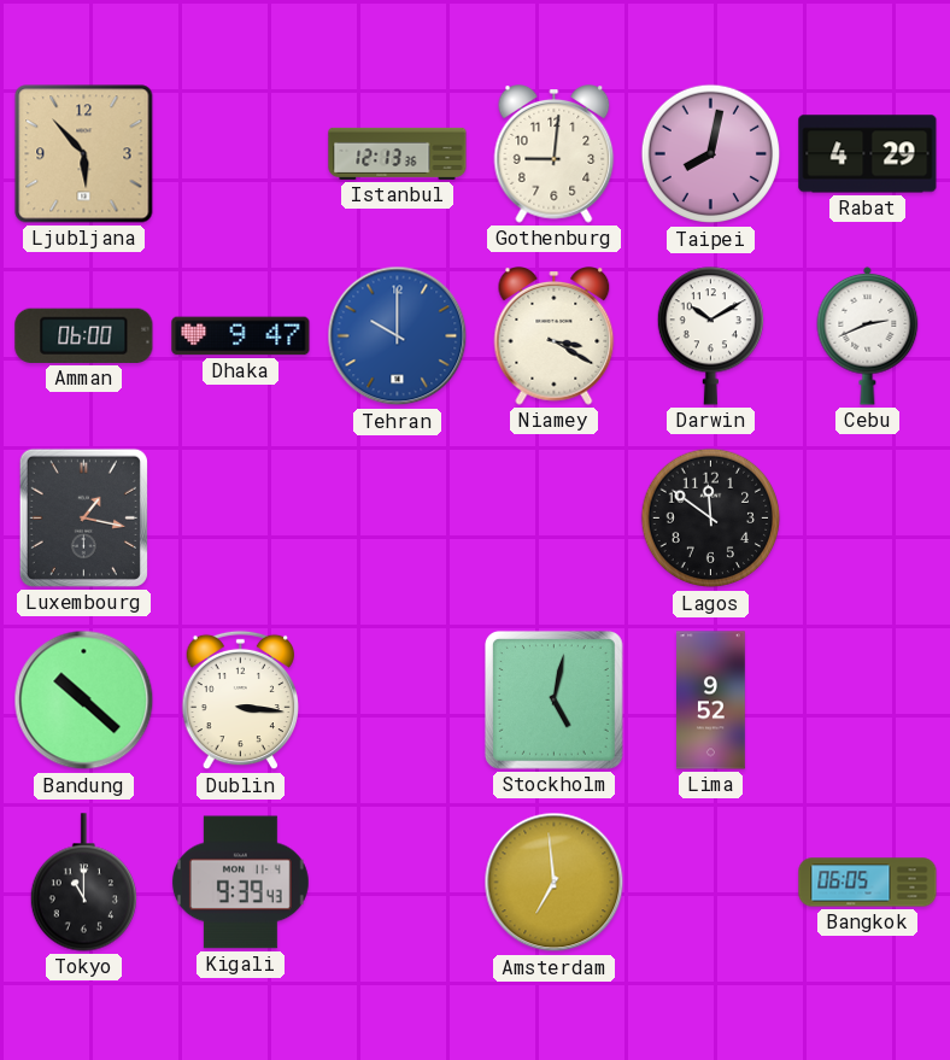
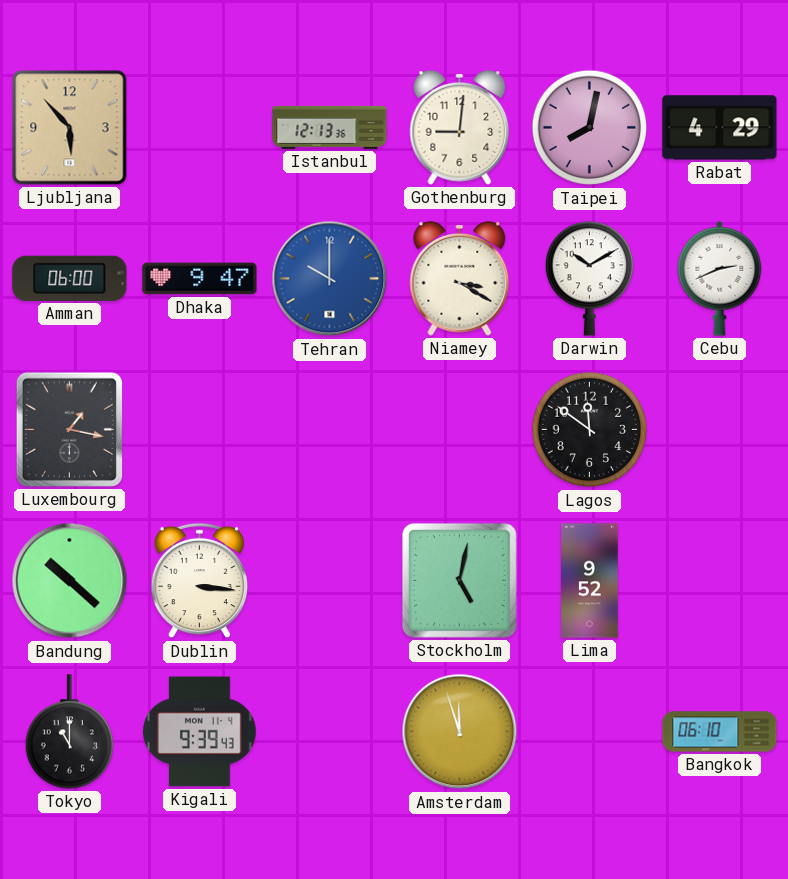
Amsterdam: 6:59 -> 11:57
Bangkok: 06:05 -> 06:10
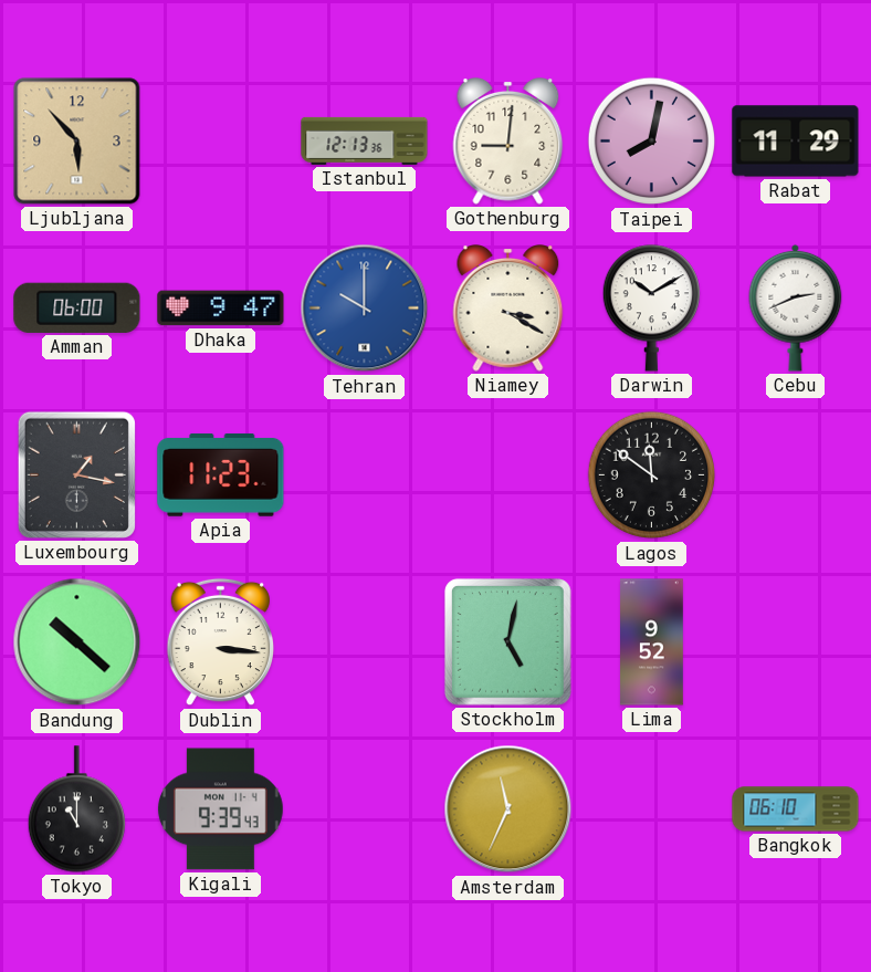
Rabat: 4:29 -> 11:29
Apia: none -> 11:23
Amsterdam: 11:57 -> 11:34
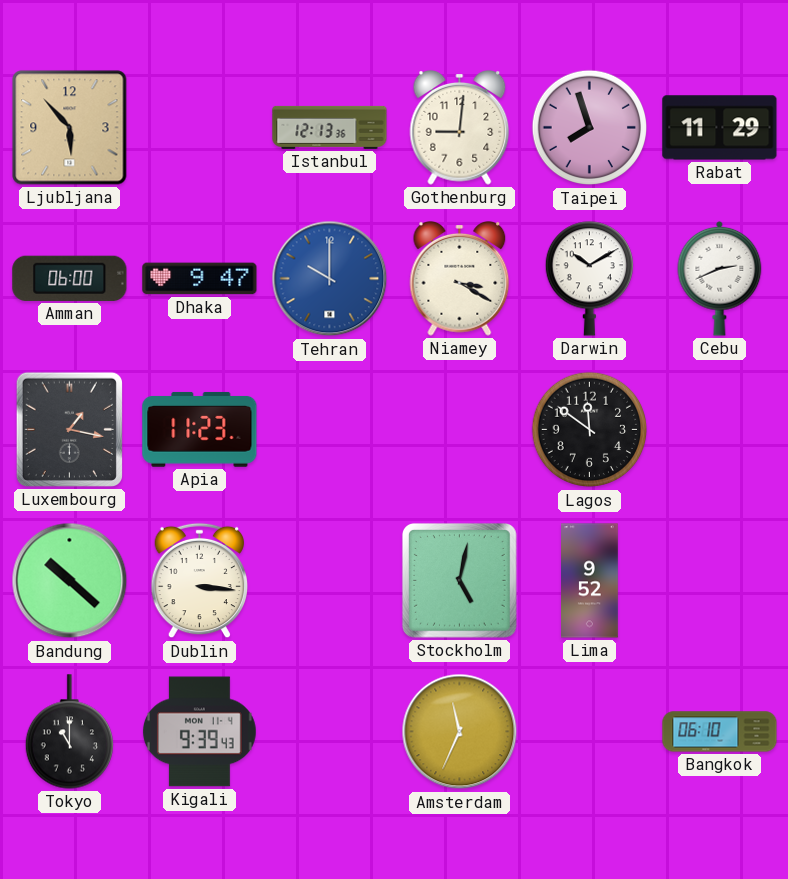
Taipei: 8:02 -> 7:57
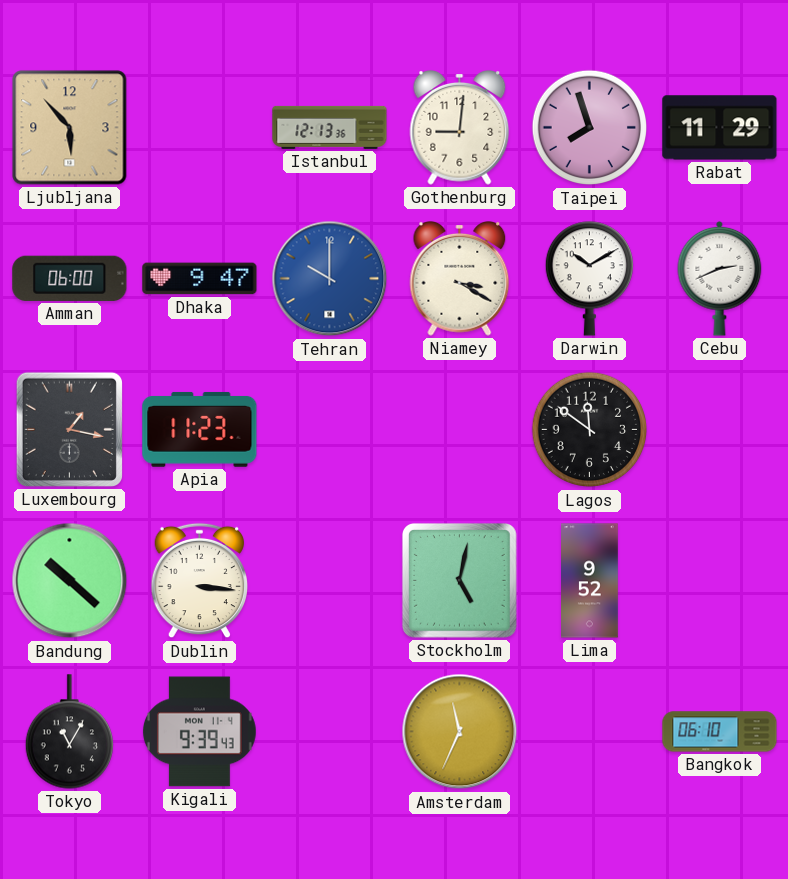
Tokyo: 11:00 -> 11:05
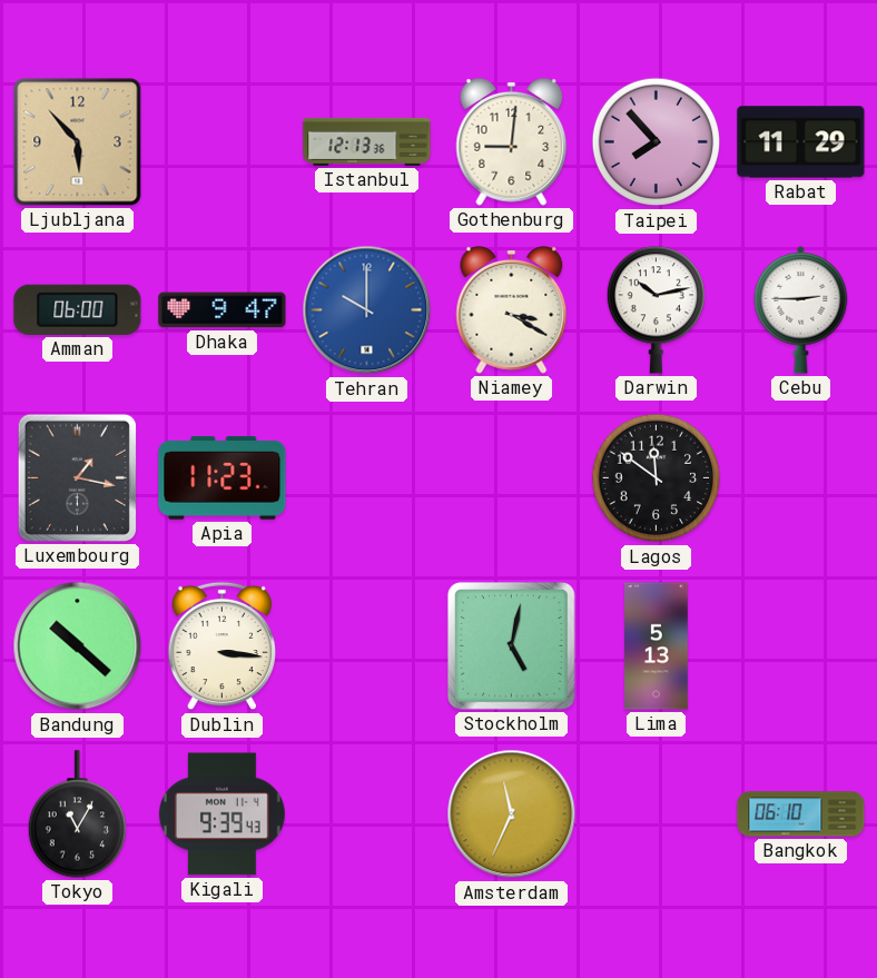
Taipei: 7:57 -> 7:53
Darwin: 10:10 -> 10:13
Cebu: 2:41 -> 2:45
Lima: 9:52 -> 5:13
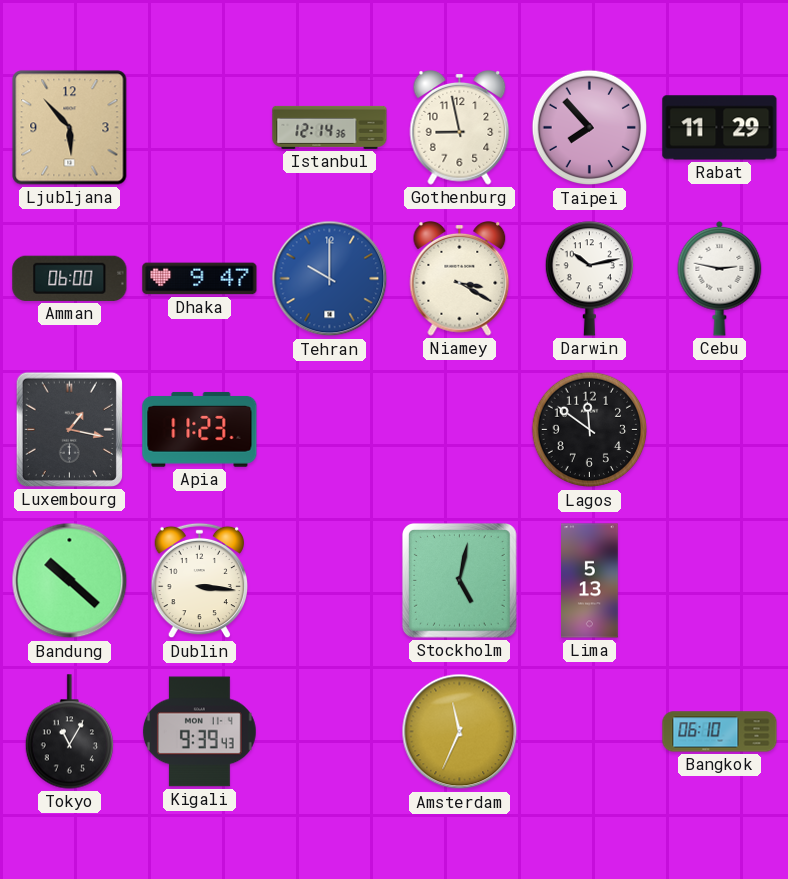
Istanbul: 12:13 -> 12:14
Gothenburg: 9:01 -> 8:58
Cebu: 2:45 -> 2:47
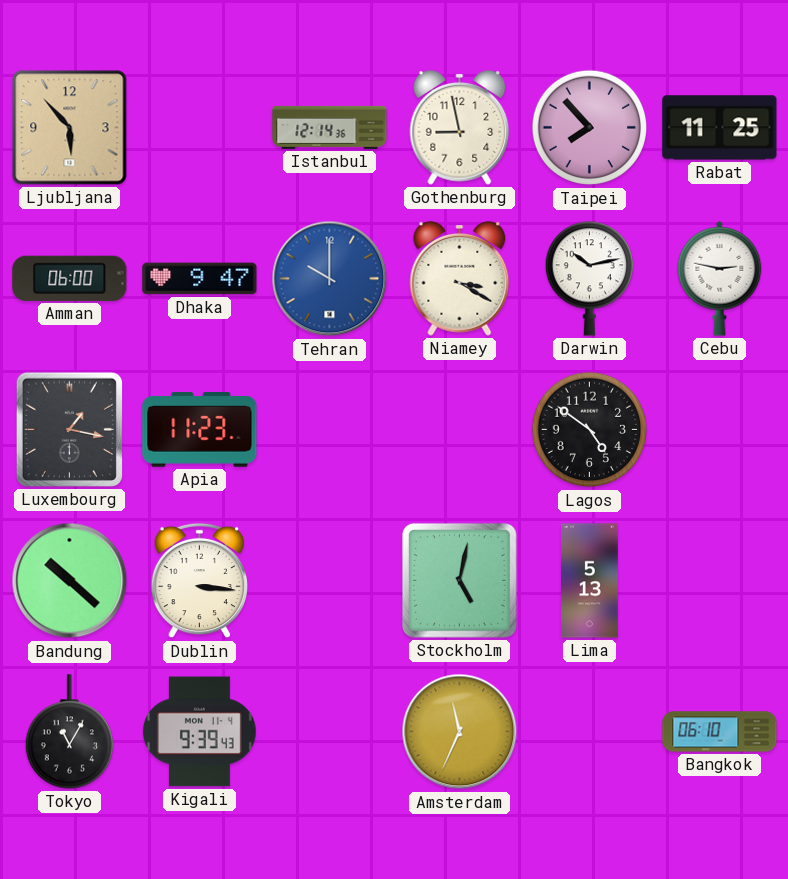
Rabat: 11:29 -> 11:25
Lagos: 11:51 -> 4:51
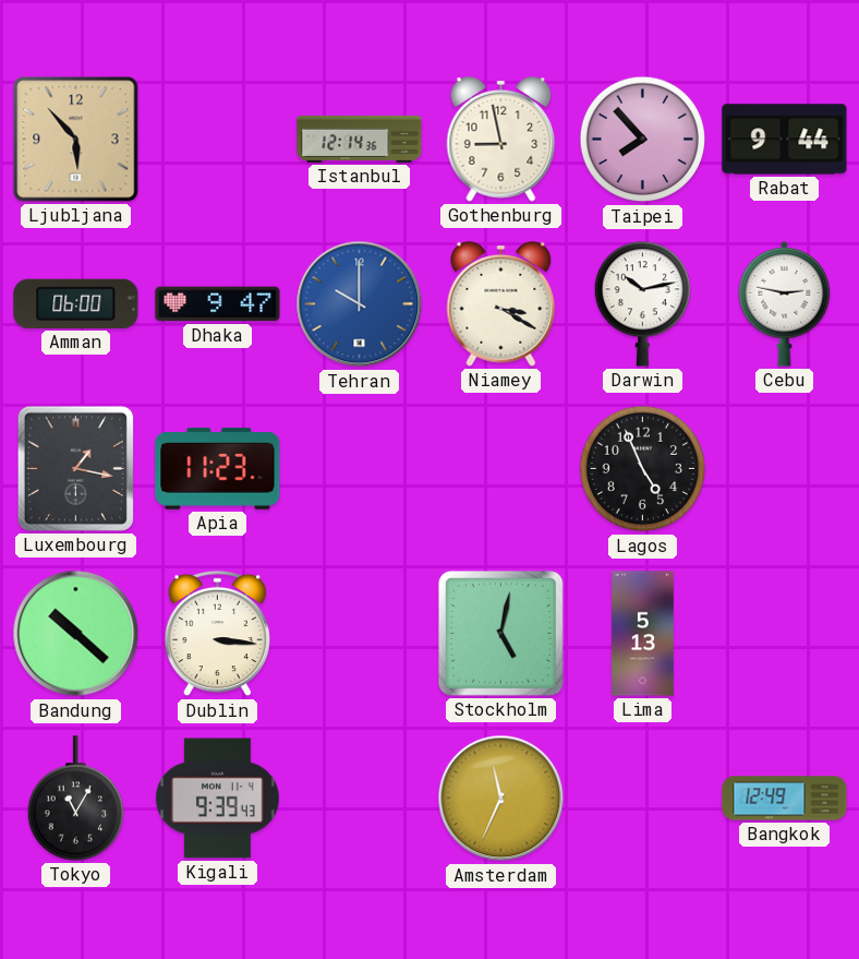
Rabat: 11:25 -> 9:44
Lagos: 4:51 -> 4:56
Bangkok: 06:10 -> 12:49
